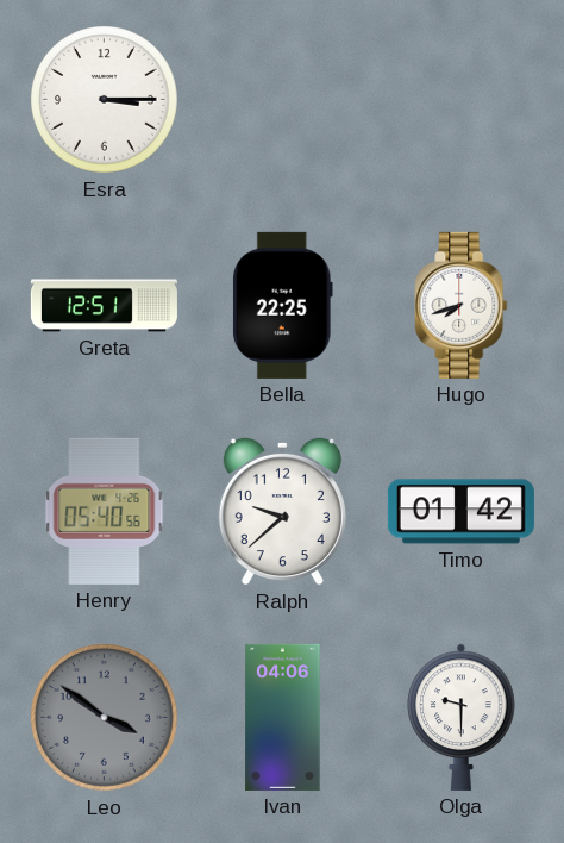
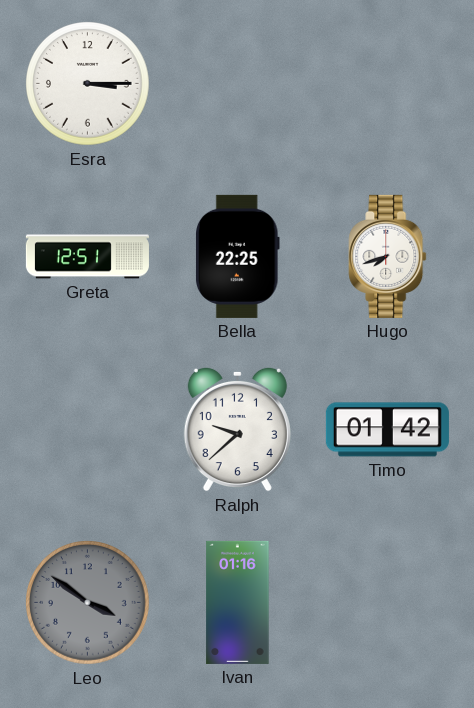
Henry: 05:40 -> none
Ivan: 04:06 -> 01:16
Olga: 9:30 -> none
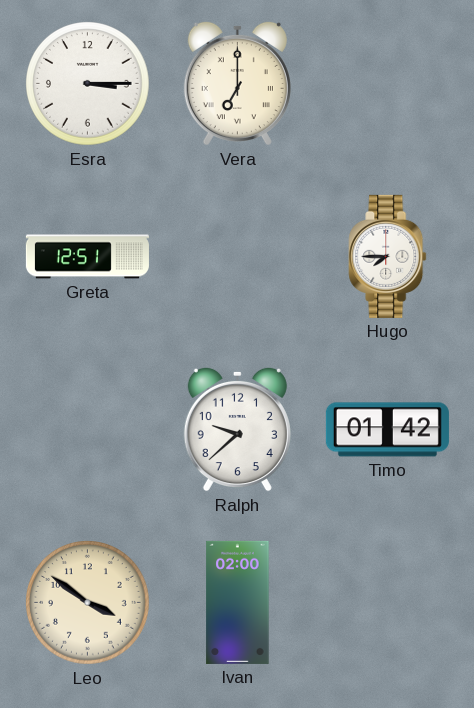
Vera: none -> 7:00
Bella: 22:25 -> none
Hugo: 7:42 -> 7:45
Leo dial: grey -> cream
Ivan: 01:16 -> 02:00
